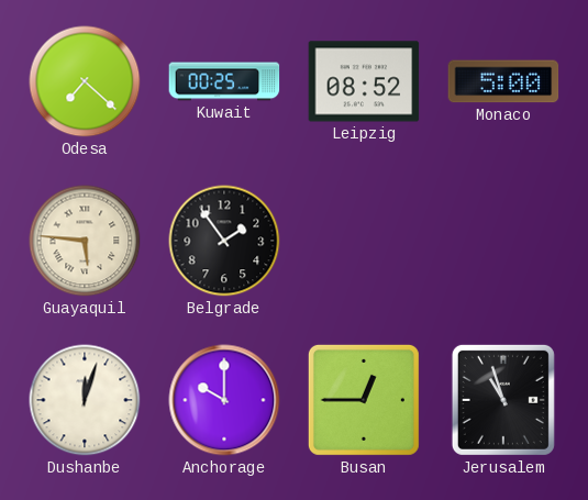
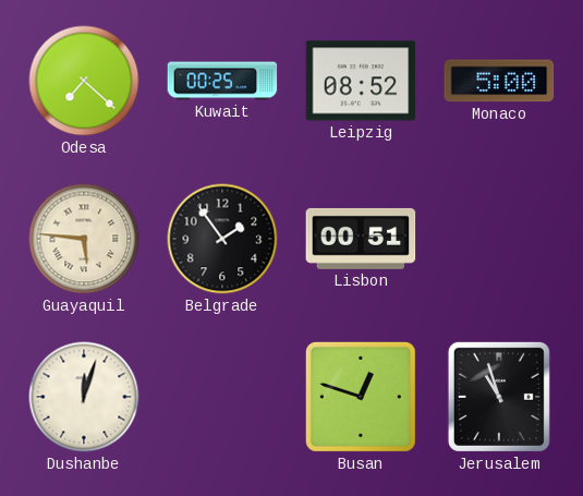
Lisbon: none -> 00:51
Anchorage: 10:00 -> none
Busan: 12:45 -> 12:48
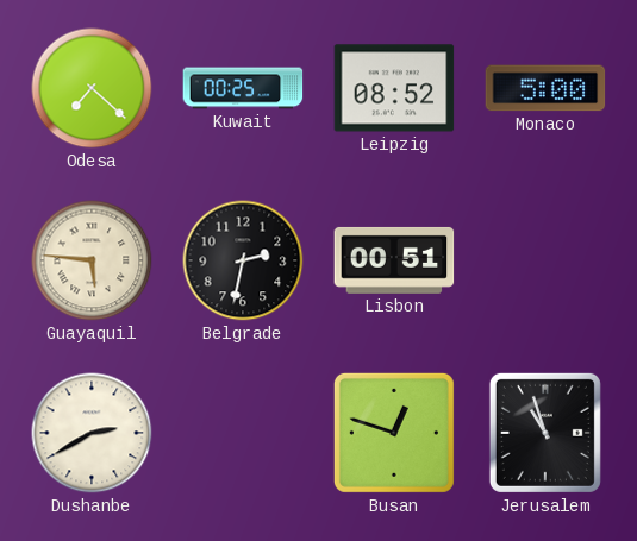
Belgrade: 1:54 -> 2:32
Dushanbe: 12:03 -> 2:40
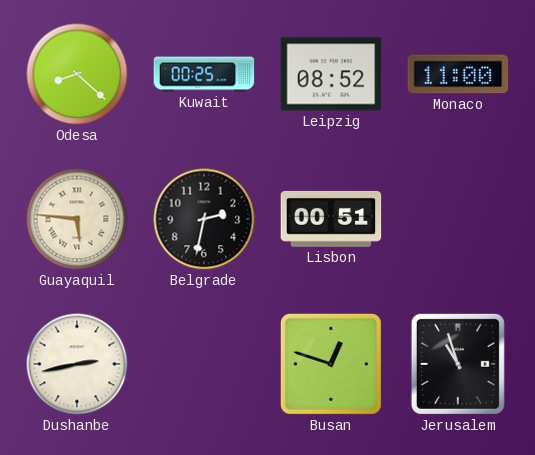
Odesa: 7:22 -> 8:22
Monaco: 5:00 -> 11:00
Dushanbe: 2:40 -> 2:43
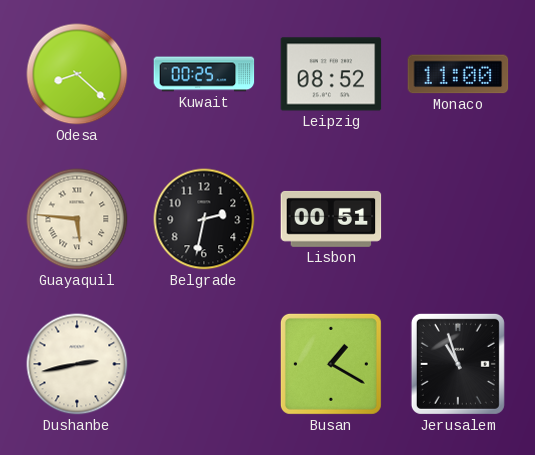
Busan: 12:48 -> 1:20
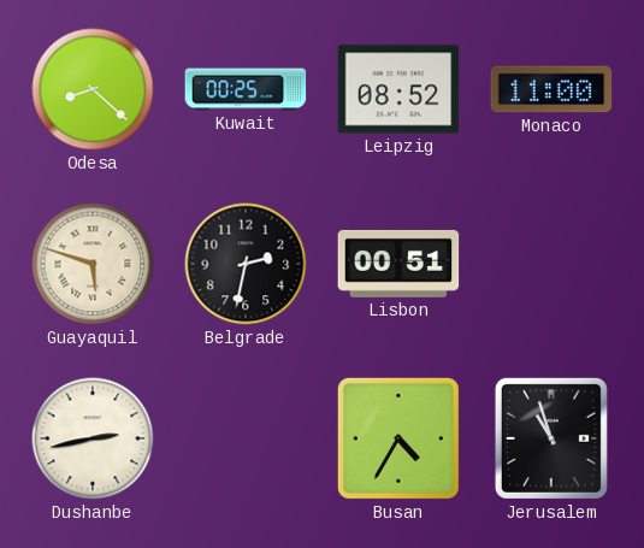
Guayaquil: 5:46 -> 5:48
Busan: 1:20 -> 4:35
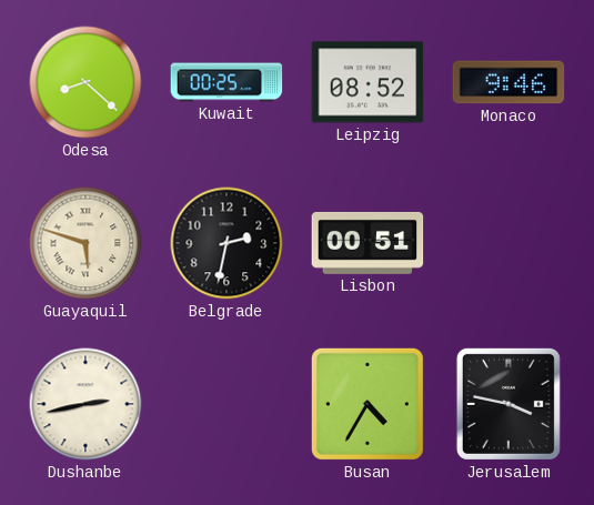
Monaco: 11:00 -> 9:46
Jerusalem: 10:57 -> 3:47
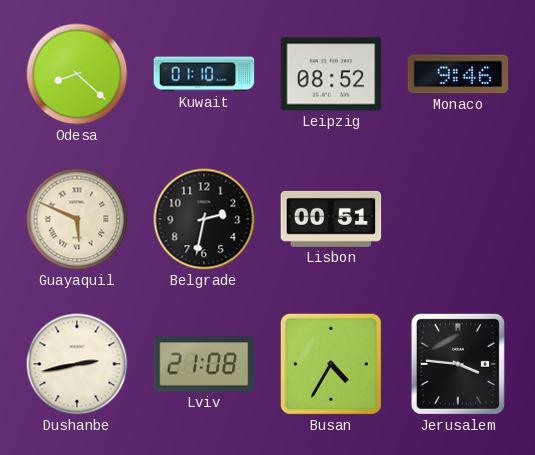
Kuwait: 00:25 -> 01:10
Guayaquil: 5:48 -> 5:49
Lviv: none -> 21:08
Jerusalem: 3:47 -> 3:46
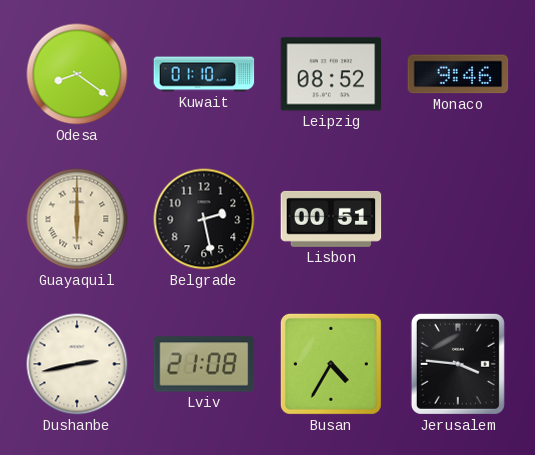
Odesa: 8:22 -> 8:21
Guayaquil: 5:49 -> 6:00
Belgrade: 2:32 -> 2:28
